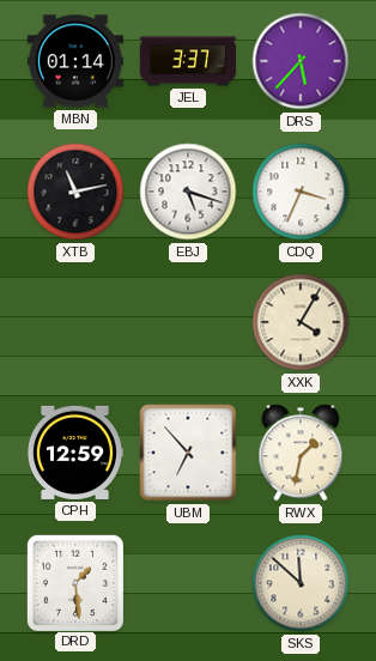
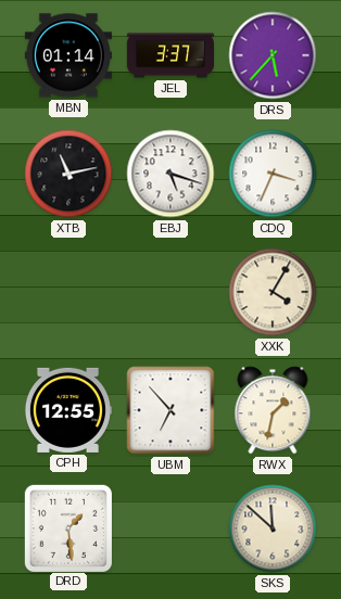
CPH: 12:59 -> 12:55
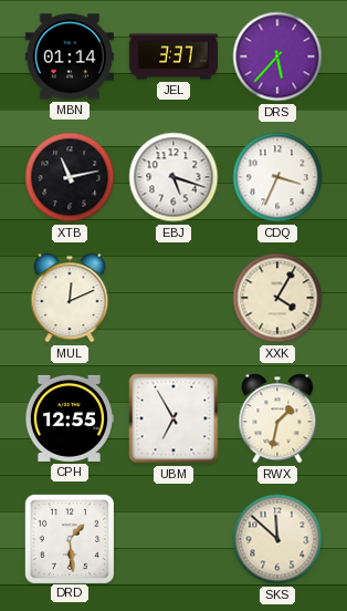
MUL: none -> 12:11
UBM: 6:53 -> 6:55
